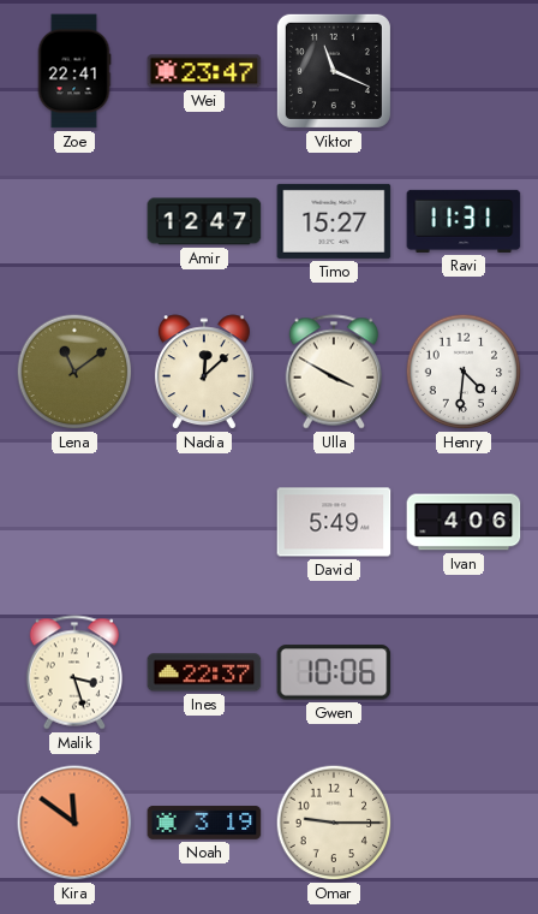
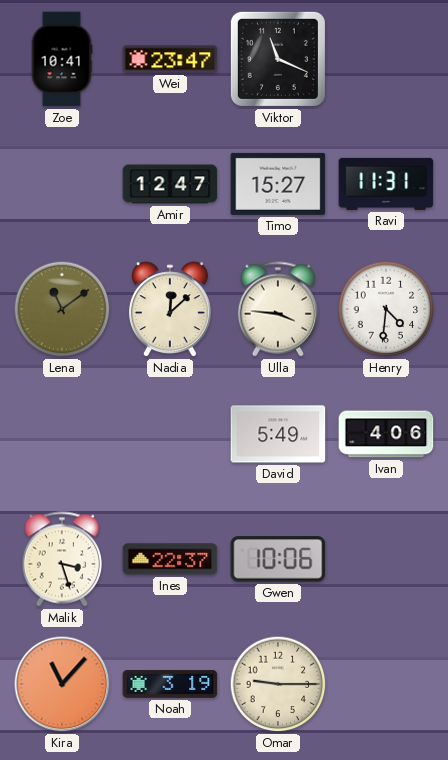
Zoe: 22:41 -> 10:41
Ulla: 3:50 -> 3:46
Kira: 11:51 -> 11:07
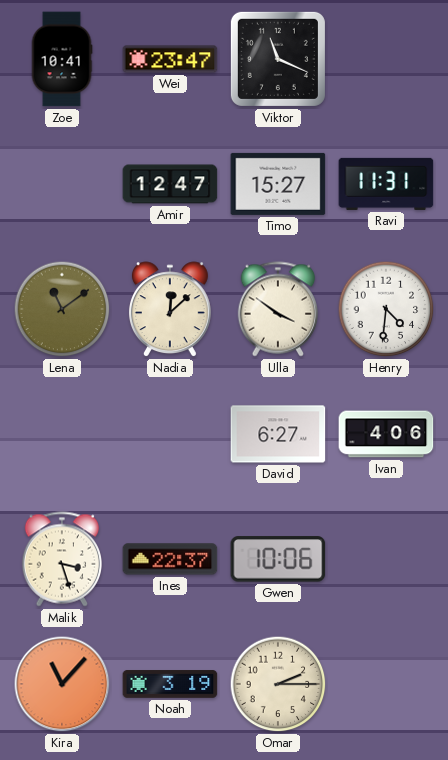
Ulla: 3:46 -> 3:51
David: 5:49 -> 6:27
Omar: 9:15 -> 2:15
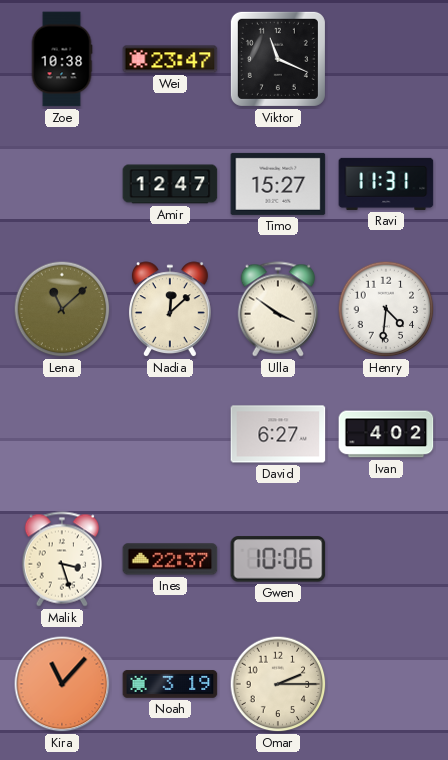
Zoe: 10:41 -> 10:38
Lena: 11:09 -> 11:08
Ivan: 4:06 -> 4:02
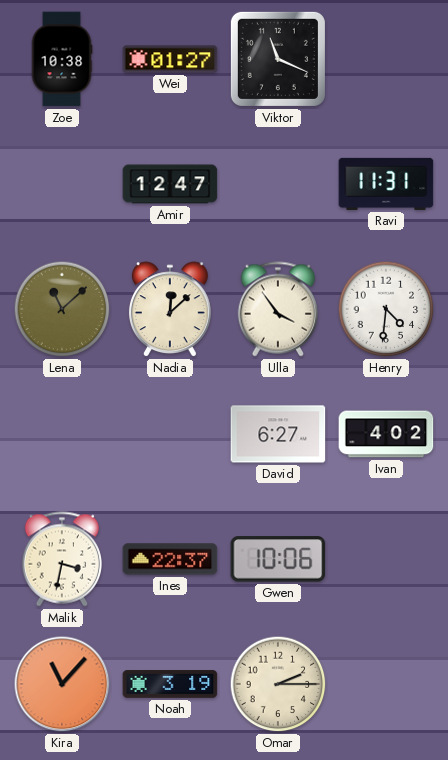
Wei: 23:47 -> 01:27
Timo: 15:27 -> none
Ulla: 3:51 -> 3:54
Malik: 3:27 -> 3:32
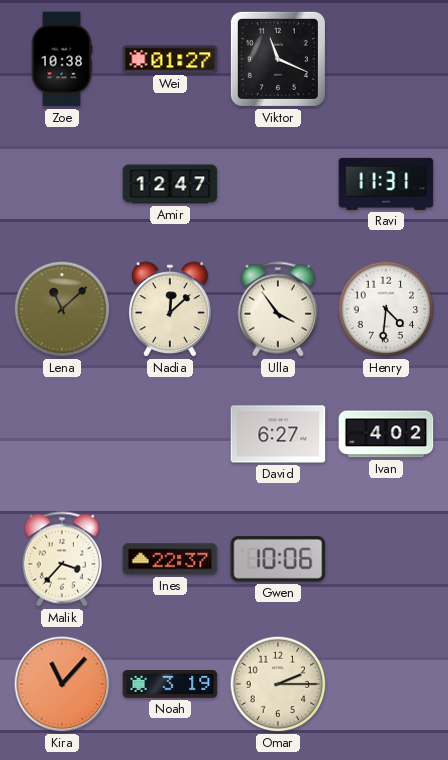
Malik: 3:32 -> 3:37
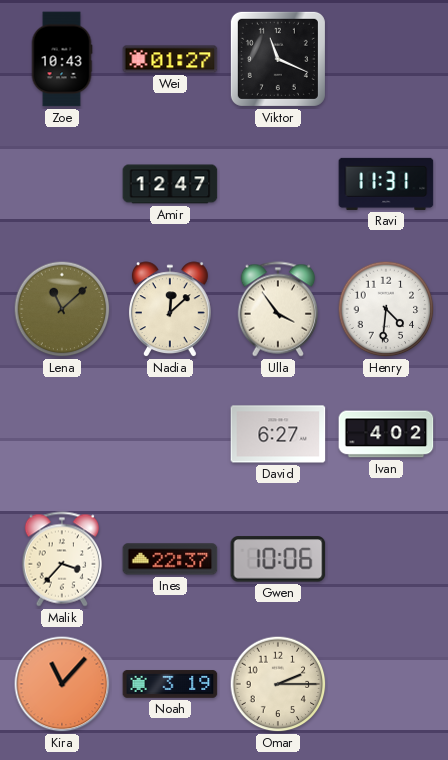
Zoe: 10:38 -> 10:43
